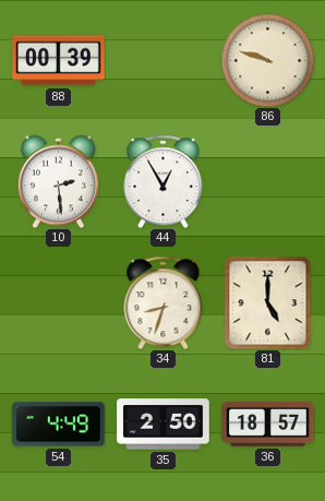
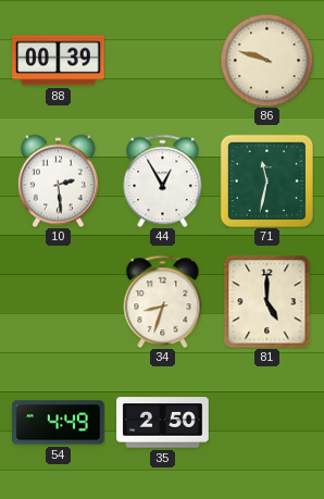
71: none -> 11:32
36: 18:57 -> none
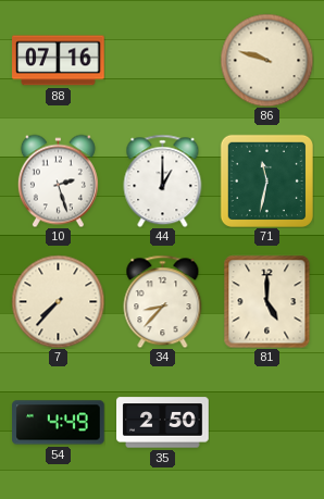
88: 00:39 -> 07:16
10: 2:29 -> 2:27
44: 12:55 -> 1:00
7: none -> 7:37
34: 8:33 -> 8:37
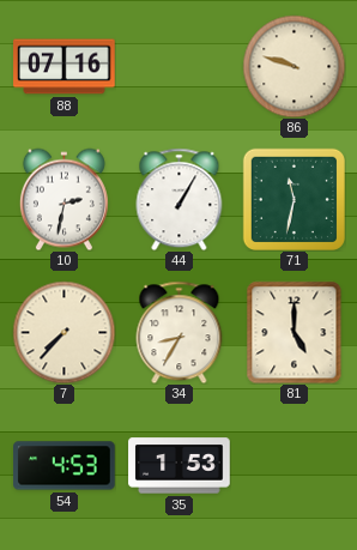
10: 2:27 -> 2:32
44: 1:00 -> 1:05
34: 8:37 -> 8:35
54: 4:49 -> 4:53
35: 2:50 -> 1:53
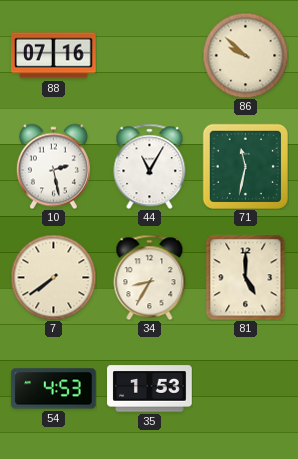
86: 9:48 -> 9:52
10: 2:32 -> 2:28
44: 1:05 -> 11:05
7: 7:37 -> 7:39
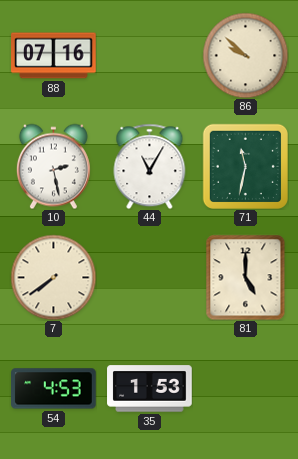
34: 8:35 -> none
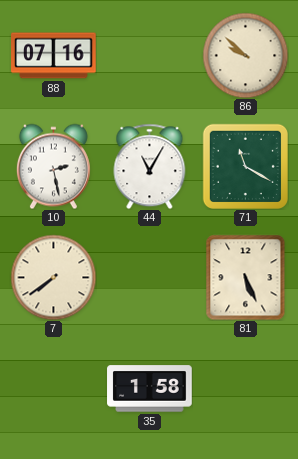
71: 11:32 -> 11:20
81: 5:00 -> 5:26
54: 4:53 -> none
35: 1:53 -> 1:58
